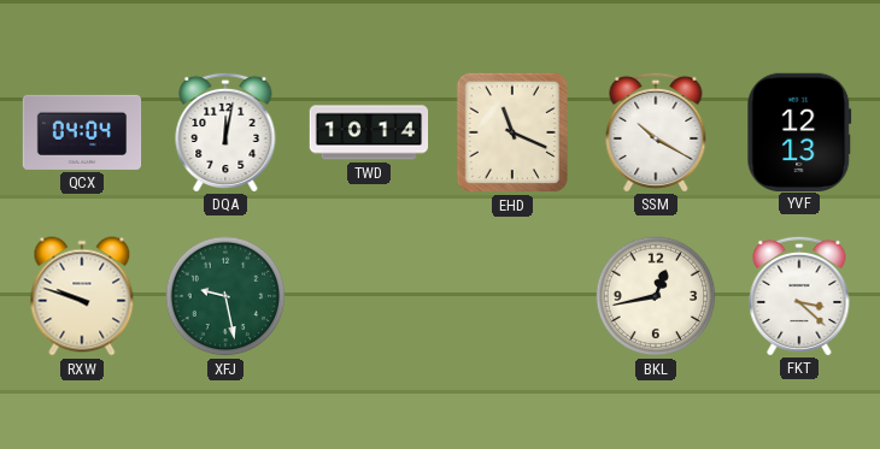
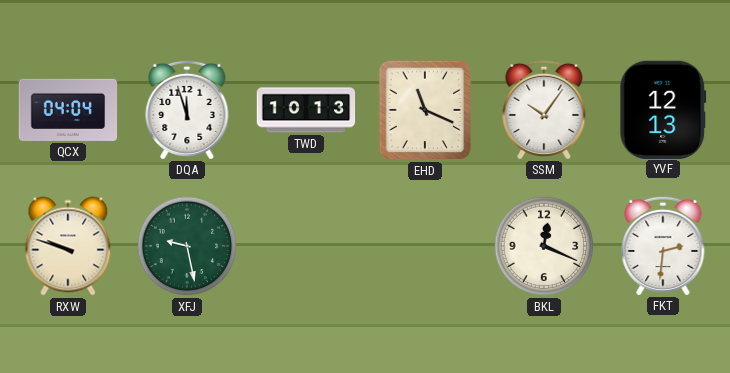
DQA: 12:02 -> 11:57
TWD: 10:14 -> 10:13
SSM: 10:20 -> 10:06
BKL: 12:43 -> 12:19
FKT: 3:22 -> 2:31
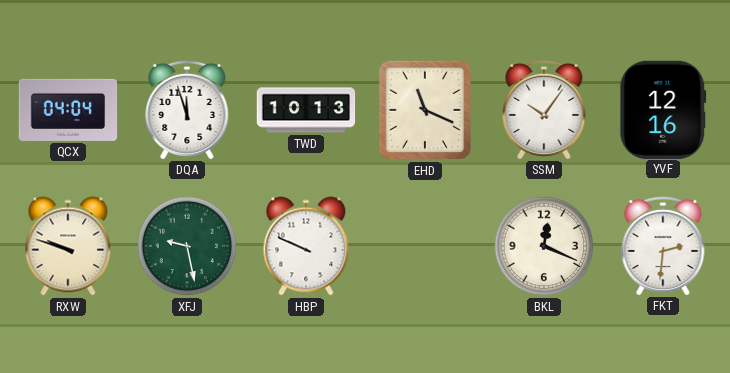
YVF: 12:13 -> 12:16
HBP: none -> 9:49
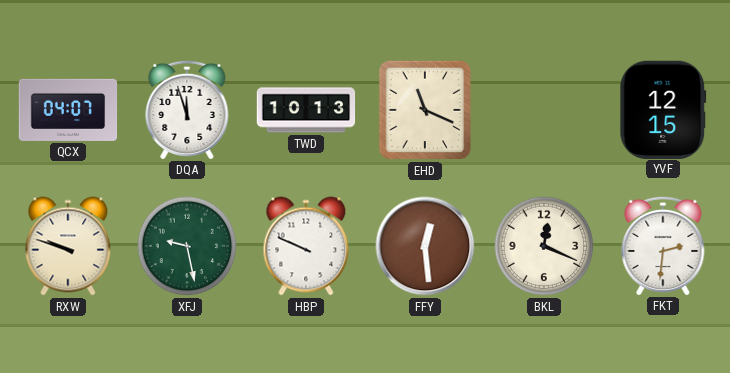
QCX: 04:04 -> 04:07
SSM: 10:06 -> none
YVF: 12:16 -> 12:15
FFY: none -> 12:29
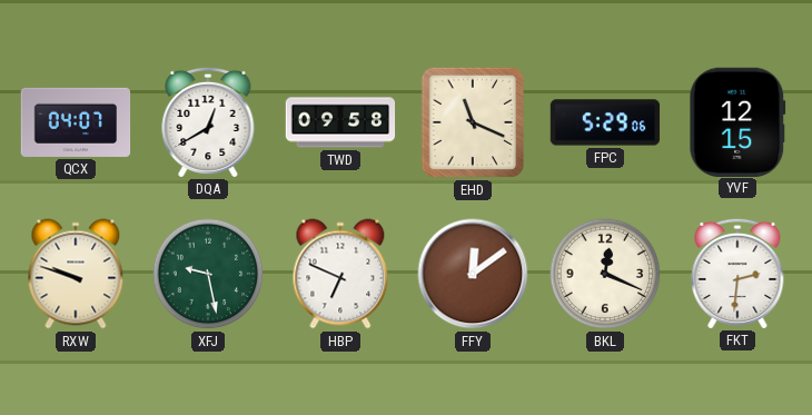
DQA: 11:57 -> 12:40
TWD: 10:13 -> 09:58
FPC: none -> 5:29
HBP: 9:49 -> 6:49
FFY: 12:29 -> 12:09
